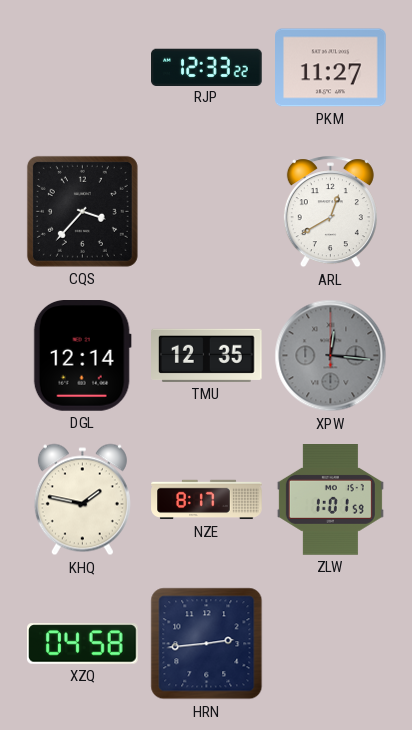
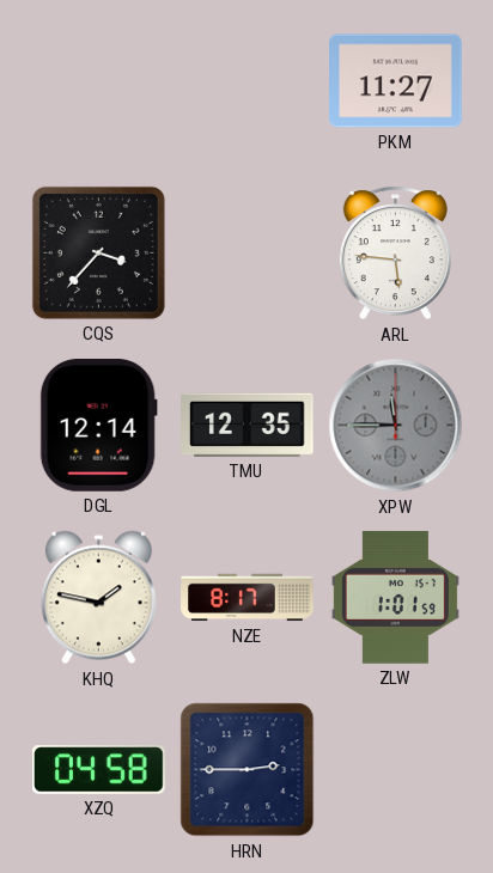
RJP: 12:33 -> none
ARL: 12:40 -> 5:46
XPW: 12:16 -> 11:45
HRN: 2:44 -> 2:45
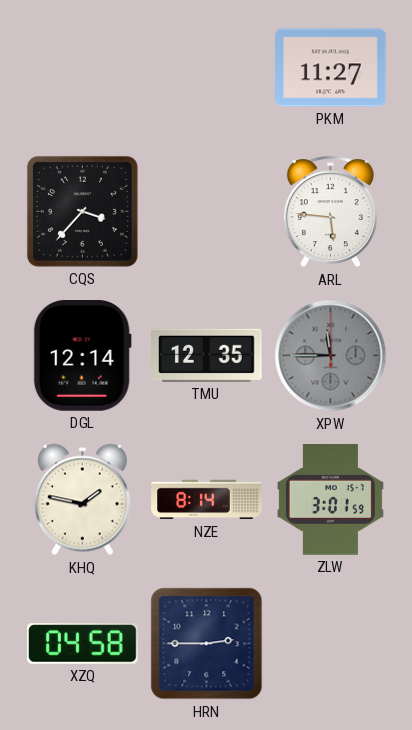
NZE: 8:17 -> 8:14
ZLW: 1:01 -> 3:01
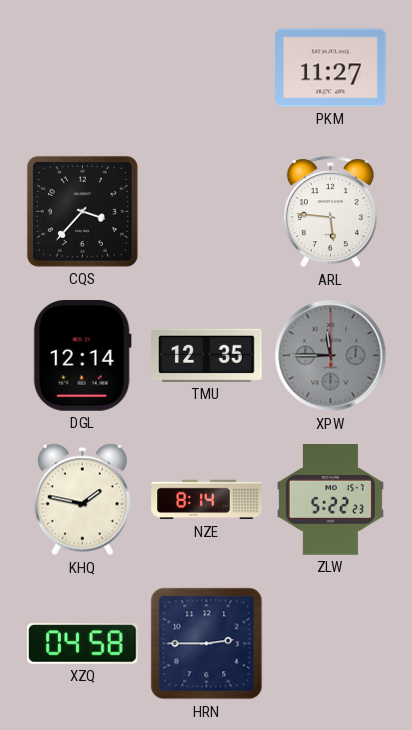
ZLW: 3:01 -> 5:22
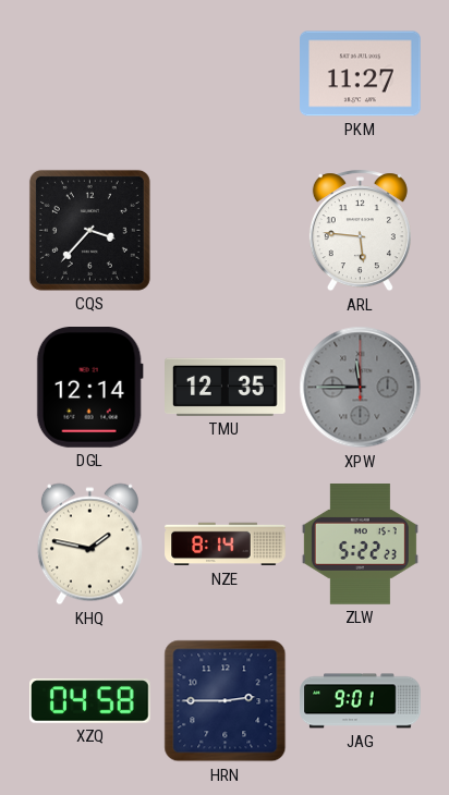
JAG: none -> 9:01
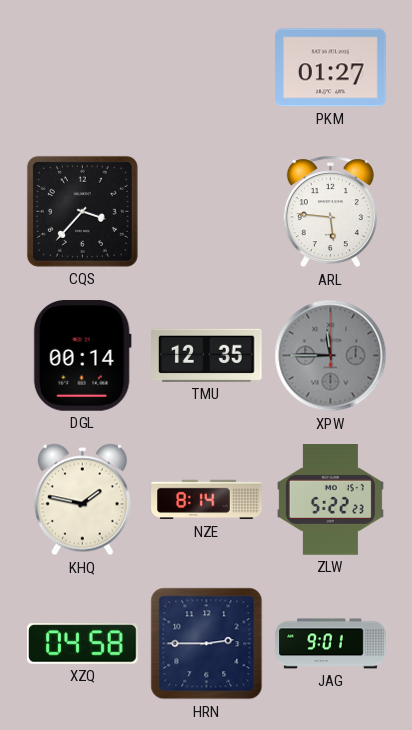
PKM: 11:27 -> 01:27
DGL: 12:14 -> 00:14
